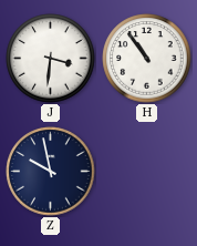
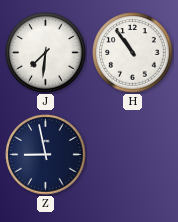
J: 3:31 -> 7:31
Z: 9:58 -> 8:58
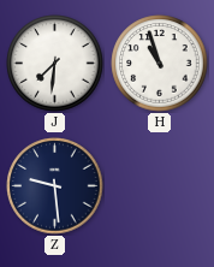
H: 10:54 -> 10:57
Z: 8:58 -> 9:29
